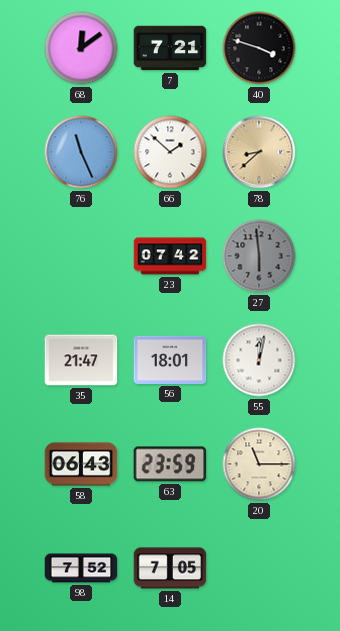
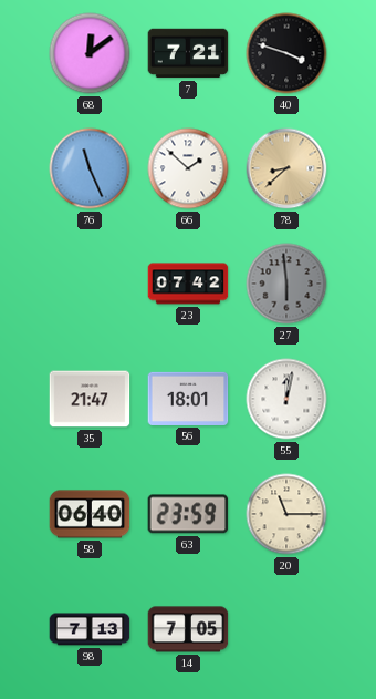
58: 06:43 -> 06:40
98: 7:52 -> 7:13
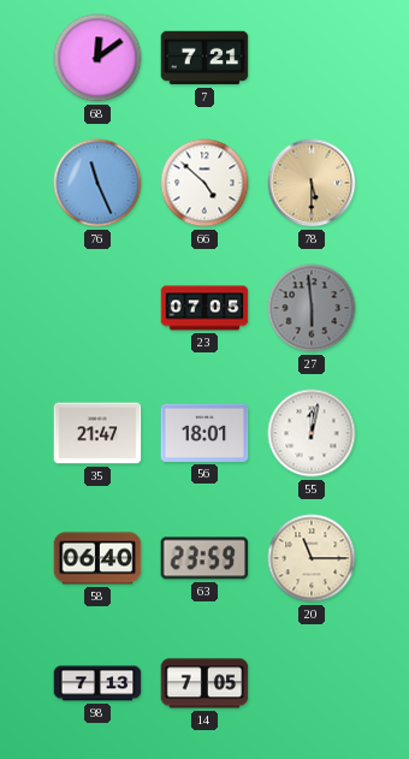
40: 3:48 -> none
66: 1:52 -> 4:52
78: 8:38 -> 5:30
23: 07:42 -> 07:05
